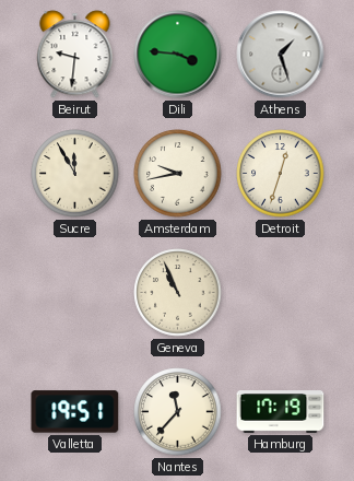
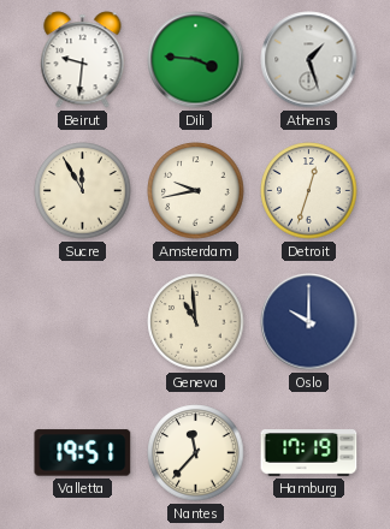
Geneva: 10:56 -> 10:59
Oslo: none -> 10:00
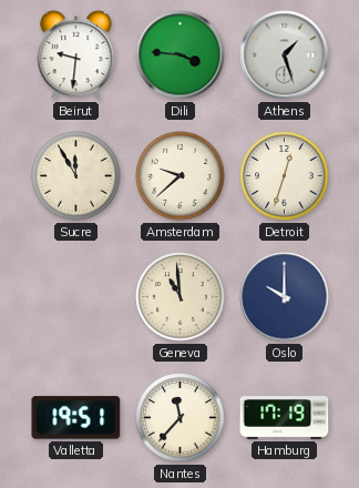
Amsterdam: 9:43 -> 9:38
